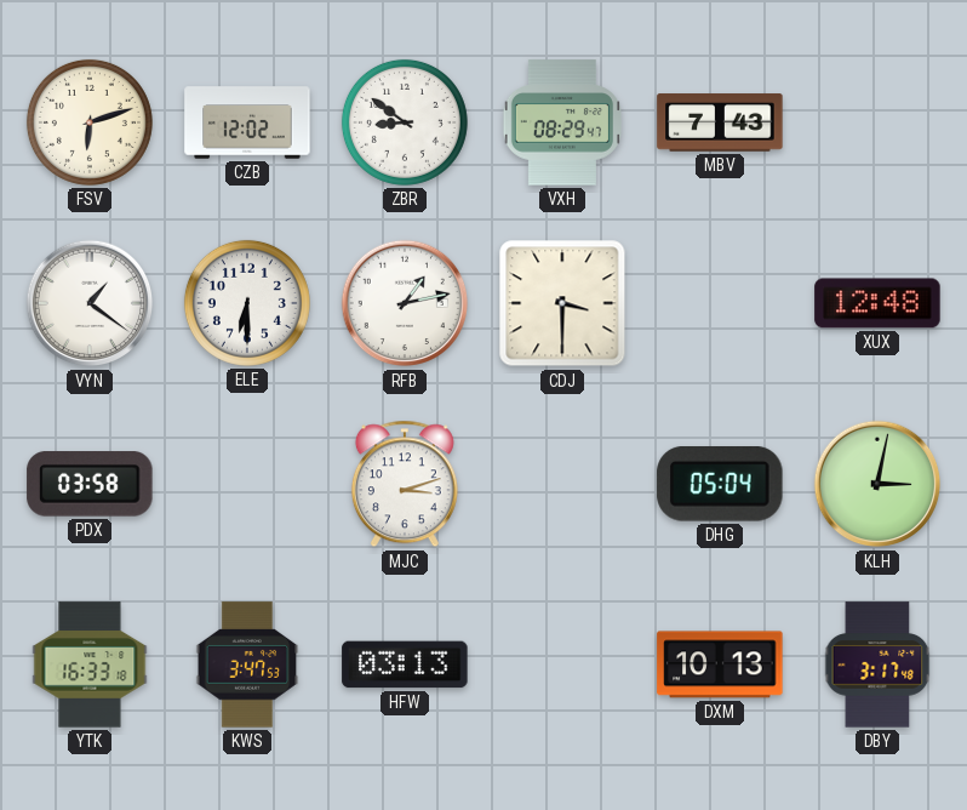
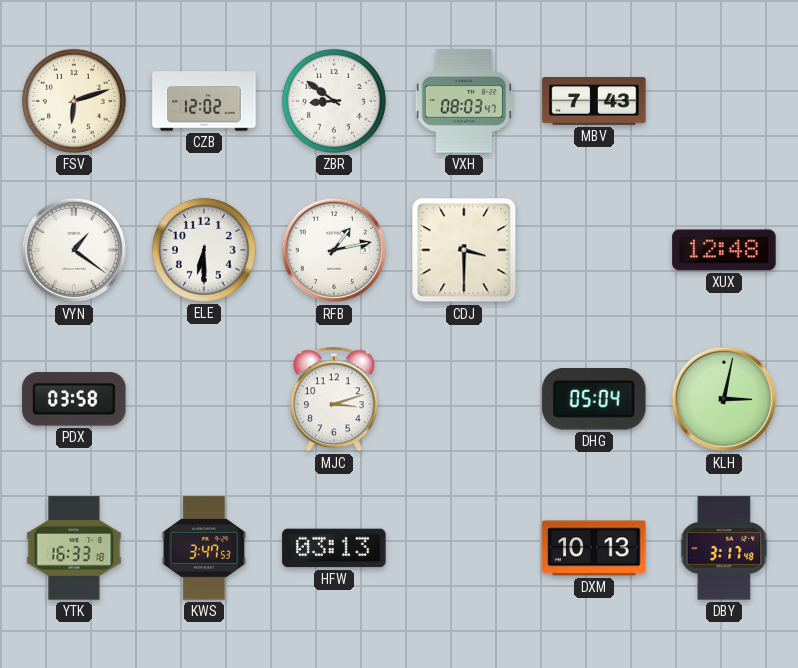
VXH: 08:29 -> 08:03
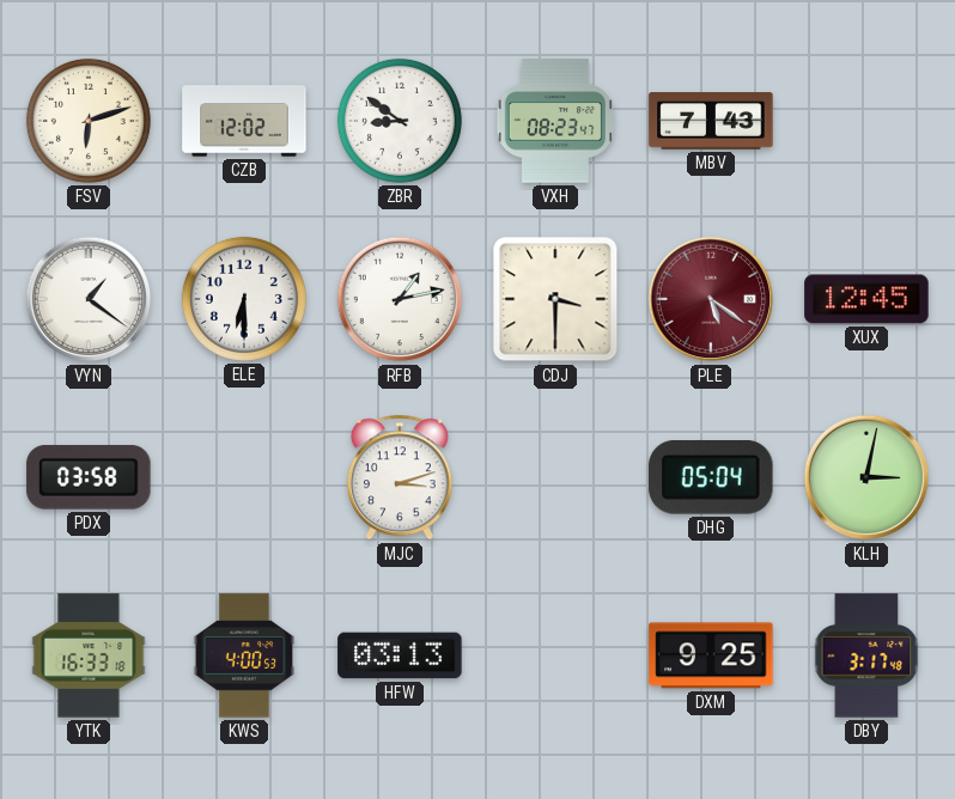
VXH: 08:03 -> 08:23
PLE: none -> 5:21
XUX: 12:48 -> 12:45
KWS: 3:47 -> 4:00
DXM: 10:13 -> 9:25
